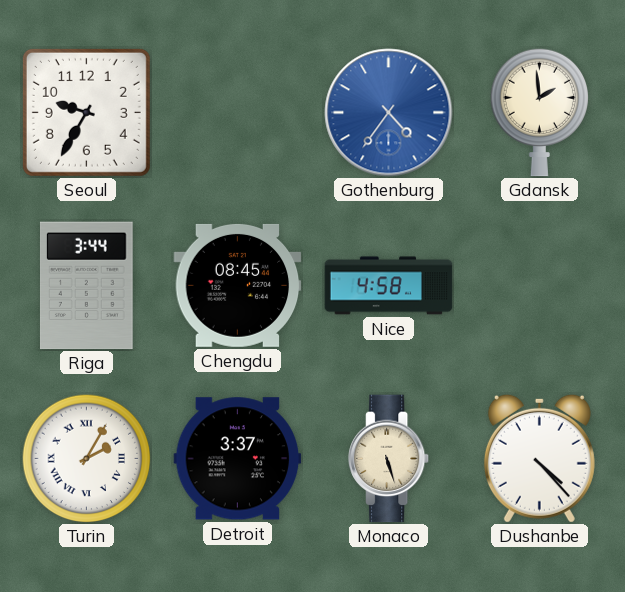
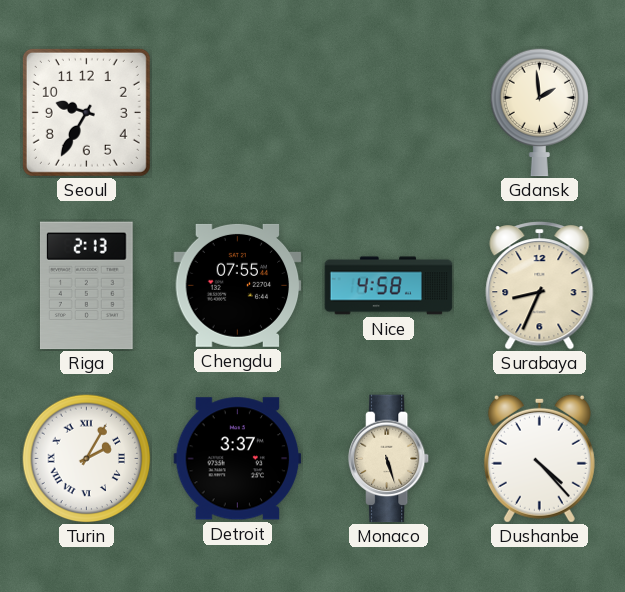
Gothenburg: 4:36 -> none
Riga: 3:44 -> 2:13
Chengdu: 08:45 -> 07:55
Surabaya: none -> 8:34
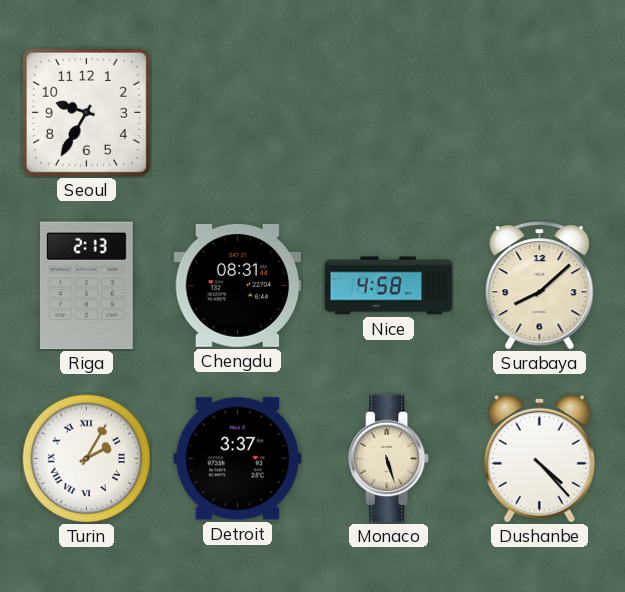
Gdansk: 1:59 -> none
Chengdu: 07:55 -> 08:31
Surabaya: 8:34 -> 8:08
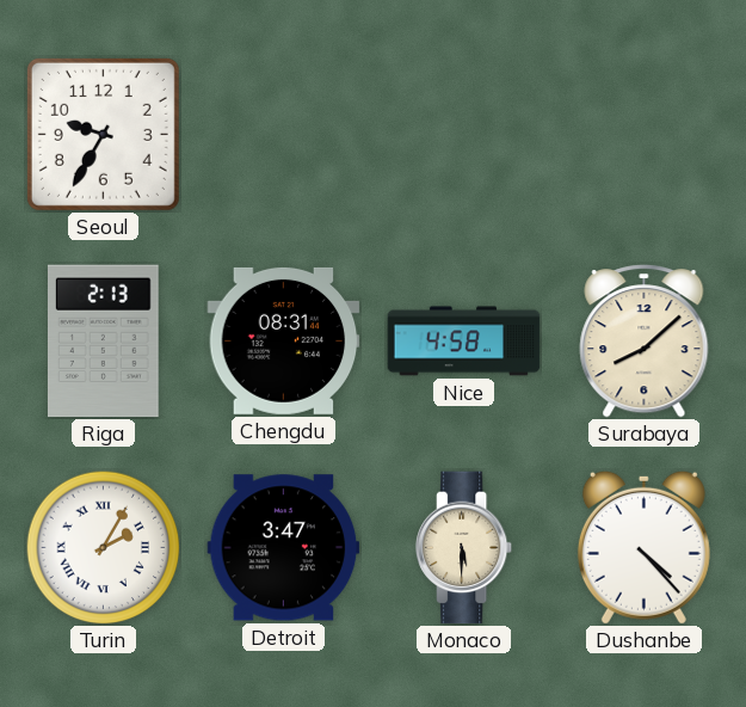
Detroit: 3:37 -> 3:47
Monaco: 5:27 -> 5:30
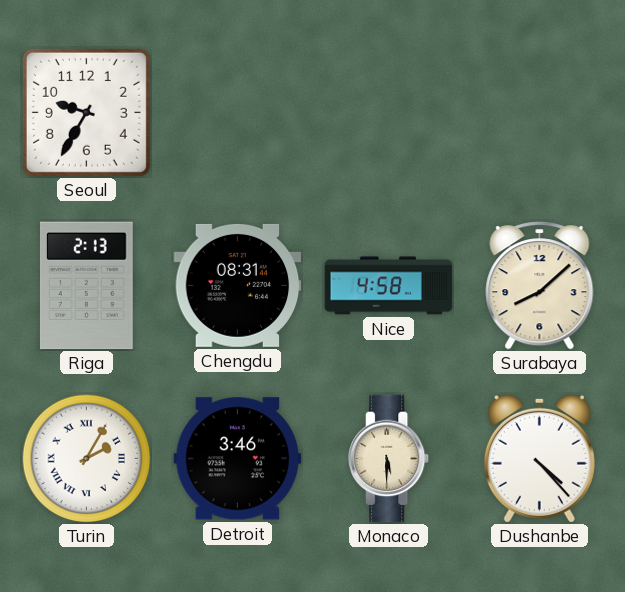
Detroit: 3:47 -> 3:46
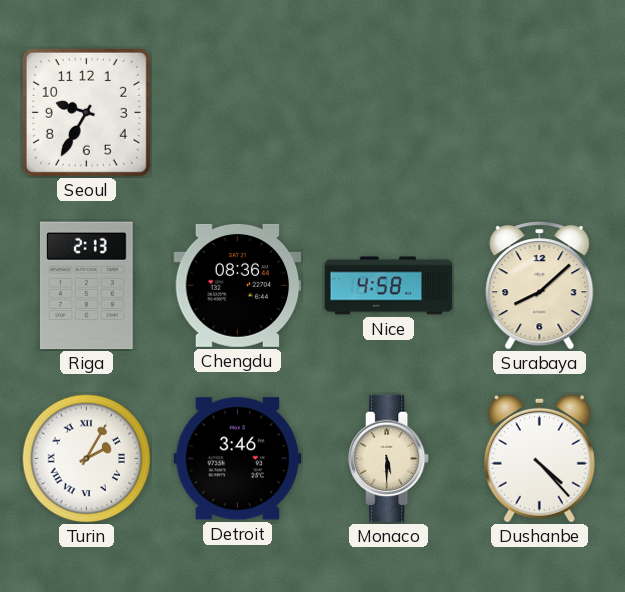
Chengdu: 08:31 -> 08:36
